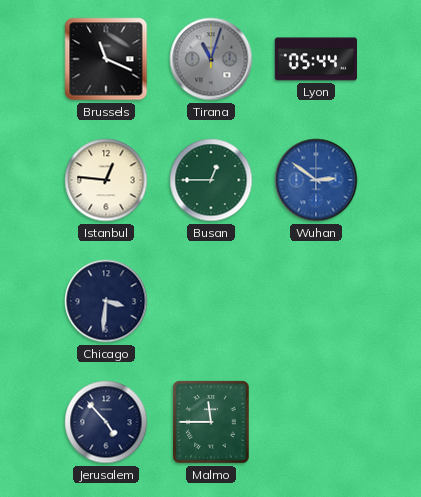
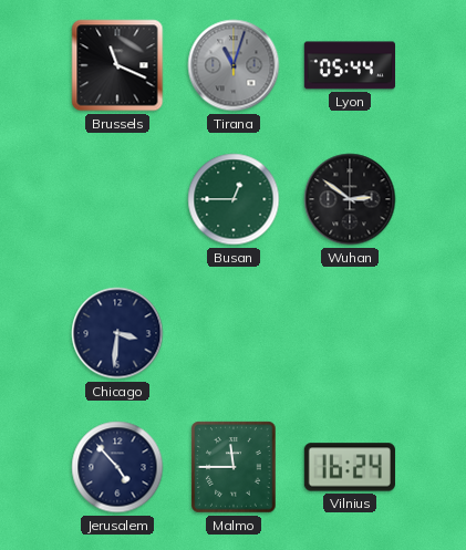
Istanbul: 12:46 -> none
Wuhan dial: blue -> black
Vilnius: none -> 16:24
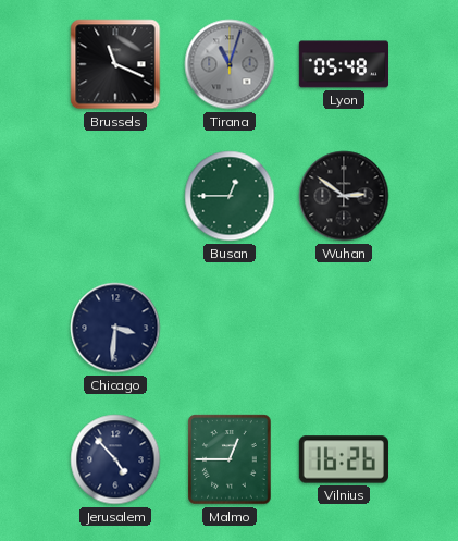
Lyon: 05:44 -> 05:48
Malmo: 11:45 -> 12:45
Vilnius: 16:24 -> 16:26
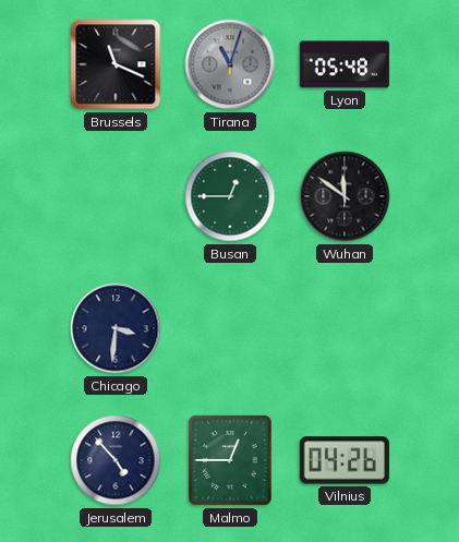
Wuhan: 2:51 -> 11:51
Vilnius: 16:26 -> 04:26
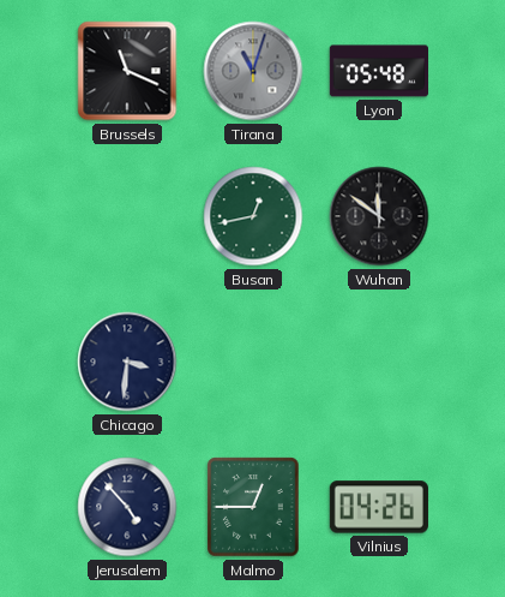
Busan: 12:45 -> 12:43
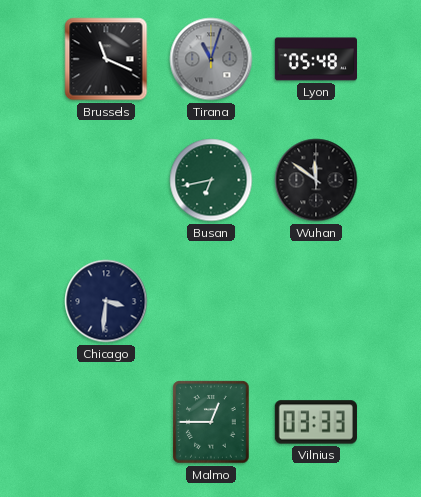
Busan: 12:43 -> 6:43
Jerusalem: 4:53 -> none
Vilnius: 04:26 -> 03:33
